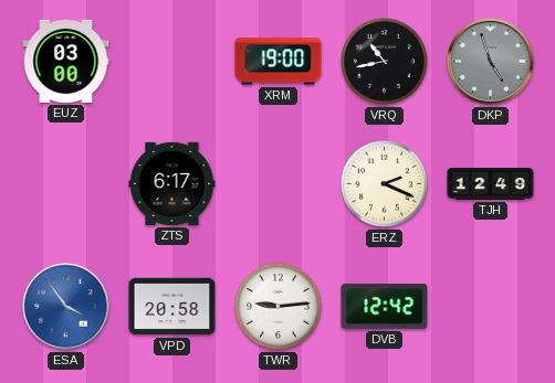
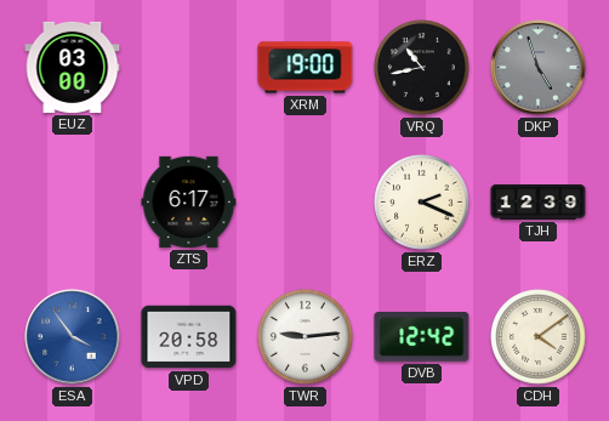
TJH: 12:49 -> 12:39
CDH: none -> 4:09
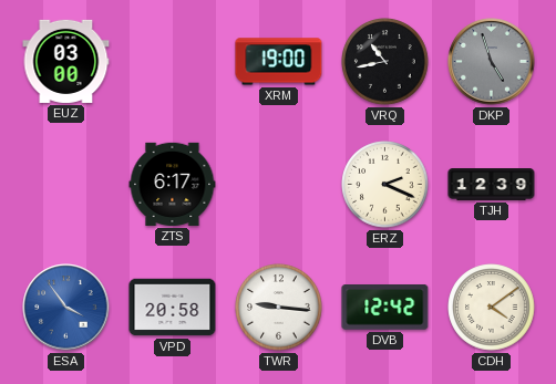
TWR: 9:14 -> 9:16
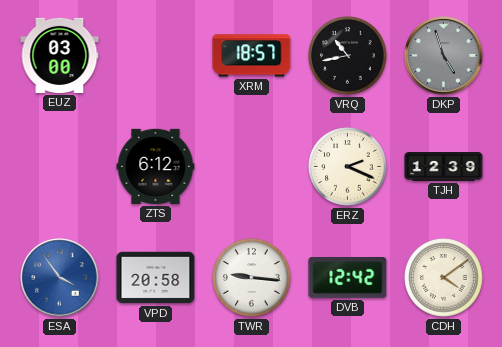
XRM: 19:00 -> 18:57
ZTS: 6:17 -> 6:12
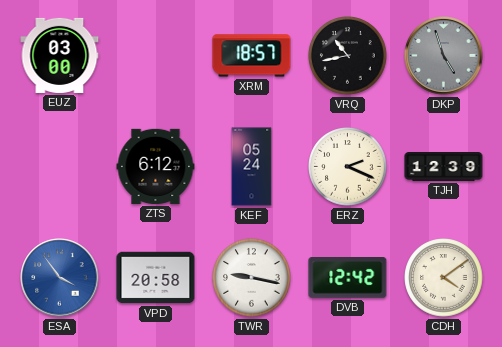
KEF: none -> 05:24
TWR: 9:16 -> 9:17
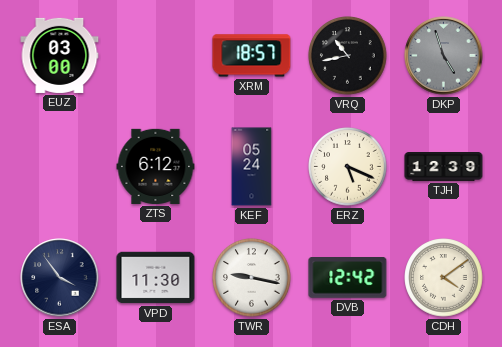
ERZ: 2:19 -> 5:19
ESA dial: blue -> navy
VPD: 20:58 -> 11:30
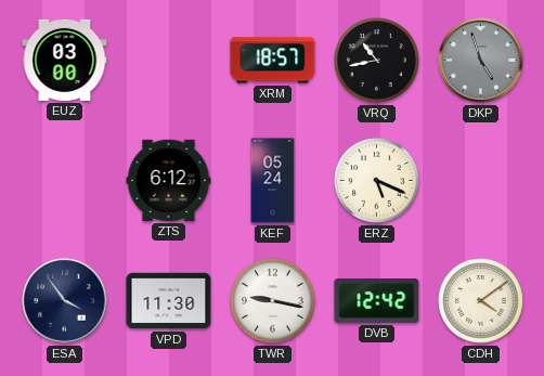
TJH: 12:39 -> none
